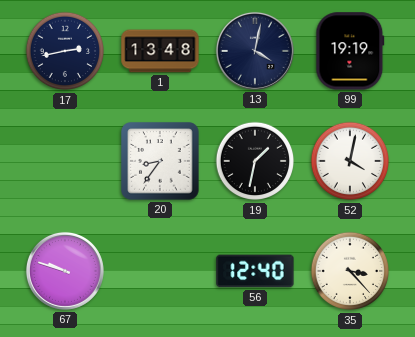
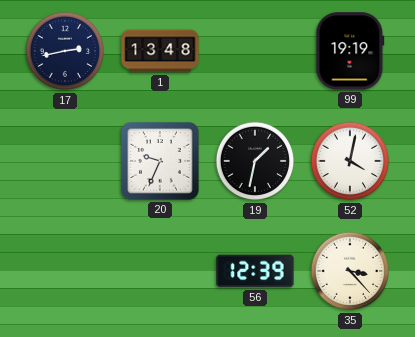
13: 4:02 -> none
20: 8:36 -> 9:34
67: 9:48 -> none
56: 12:40 -> 12:39
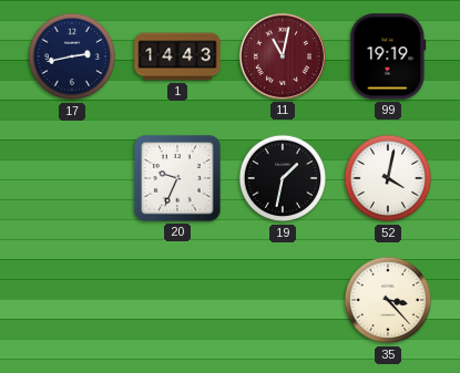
1: 13:48 -> 14:43
11: none -> 11:02
56: 12:39 -> none
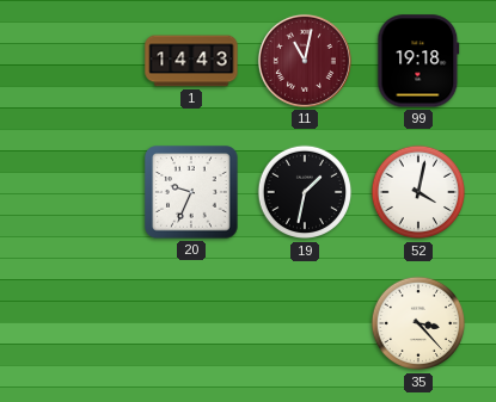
17: 2:43 -> none
99: 19:19 -> 19:18
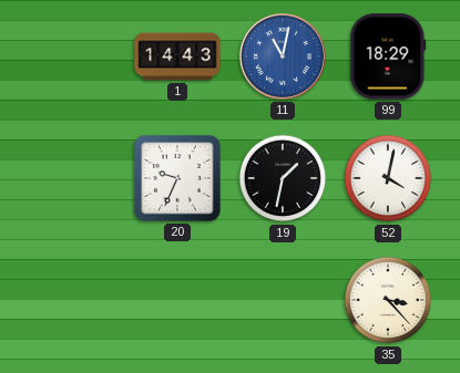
11 dial: burgundy -> blue
99: 19:18 -> 18:29
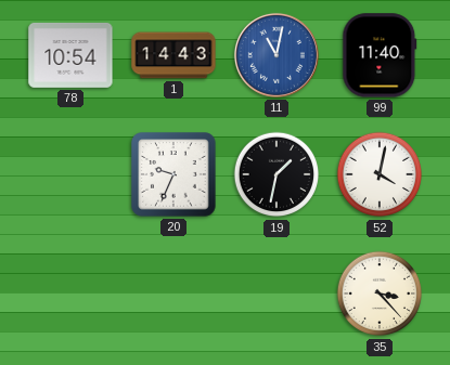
78: none -> 10:54
99: 18:29 -> 11:40
